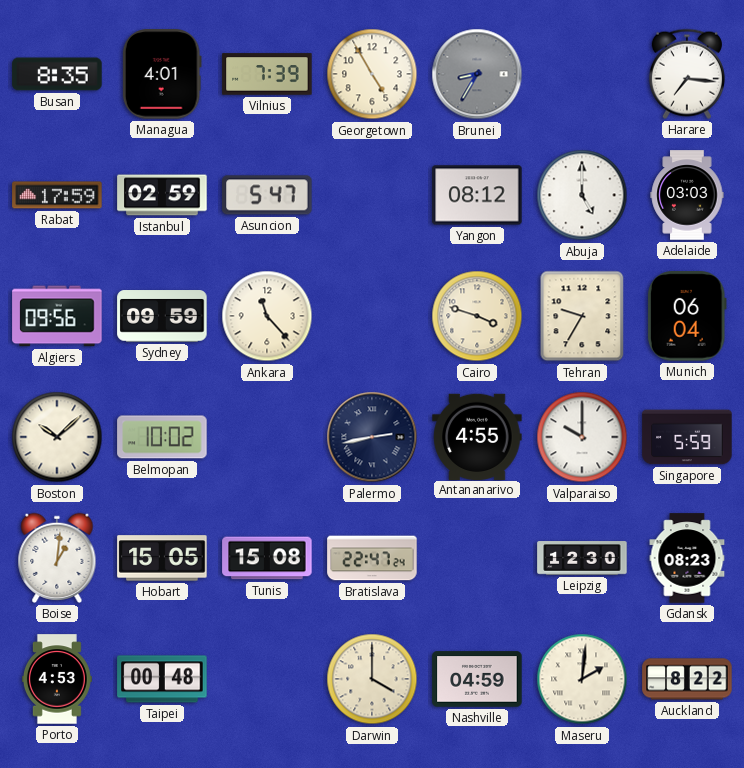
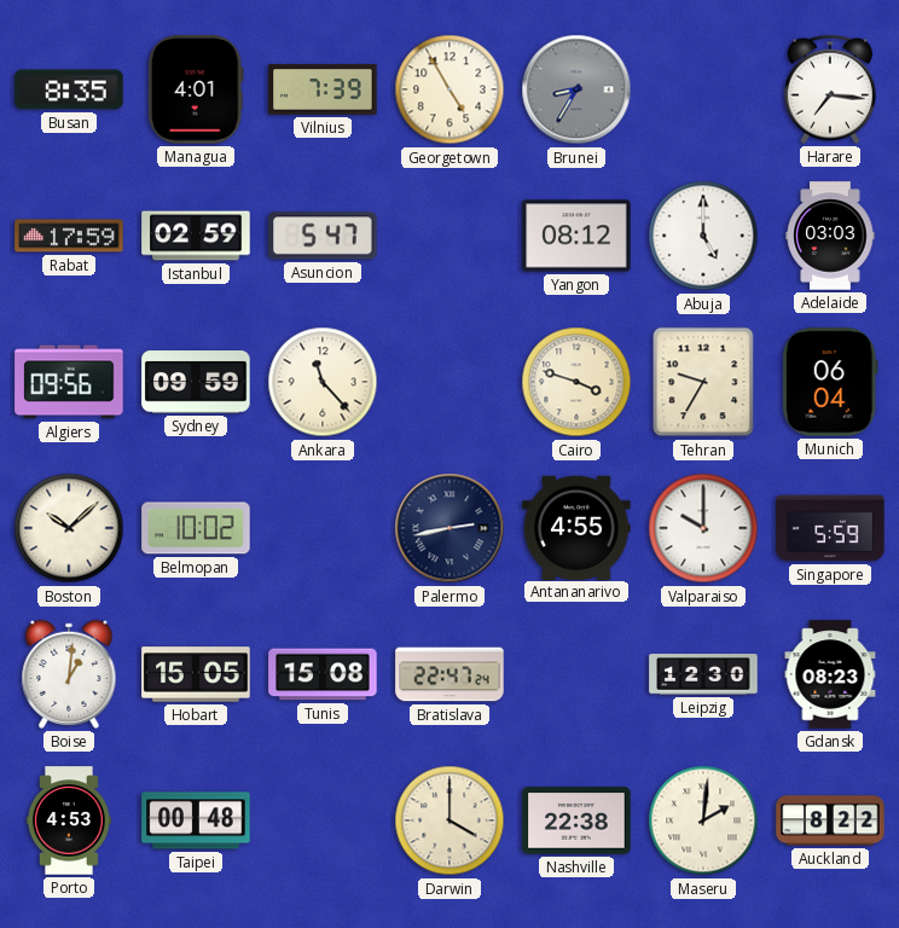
Nashville: 04:59 -> 22:38
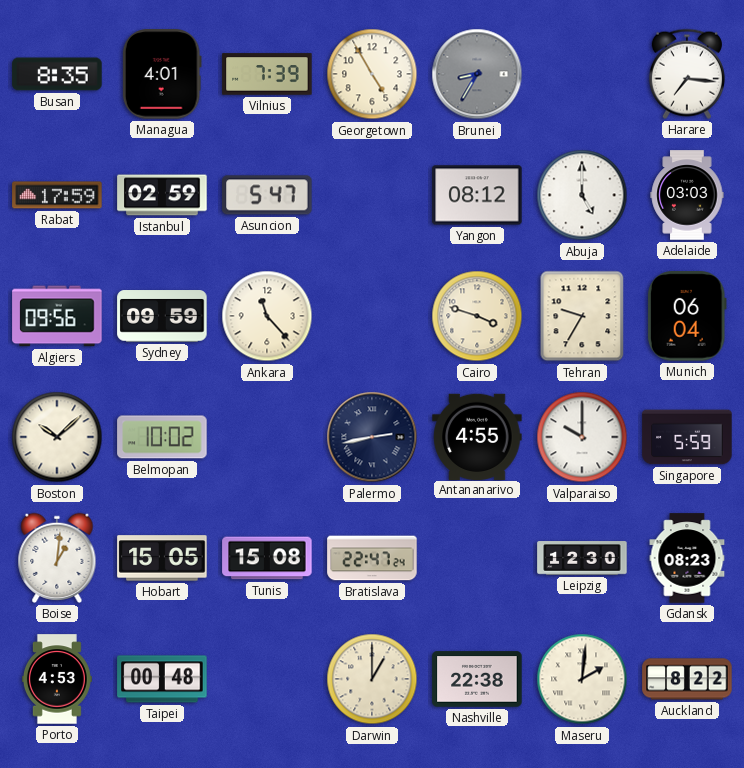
Darwin: 4:00 -> 1:00
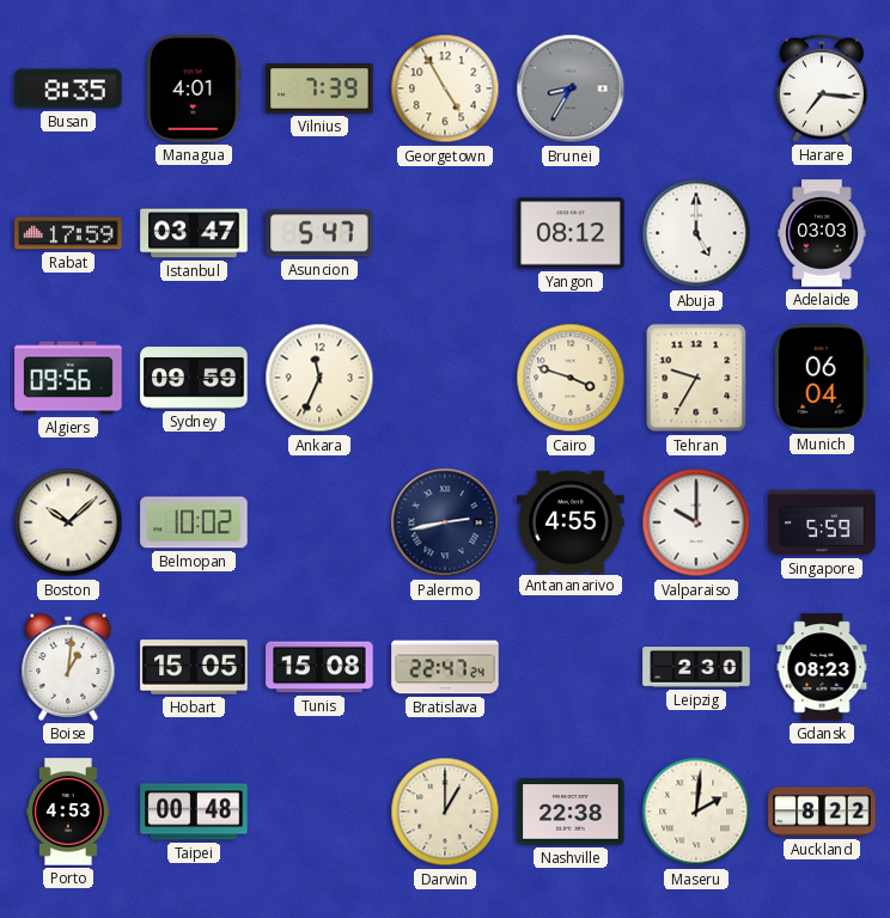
Istanbul: 02:59 -> 03:47
Ankara: 11:23 -> 11:34
Leipzig: 12:30 -> 2:30
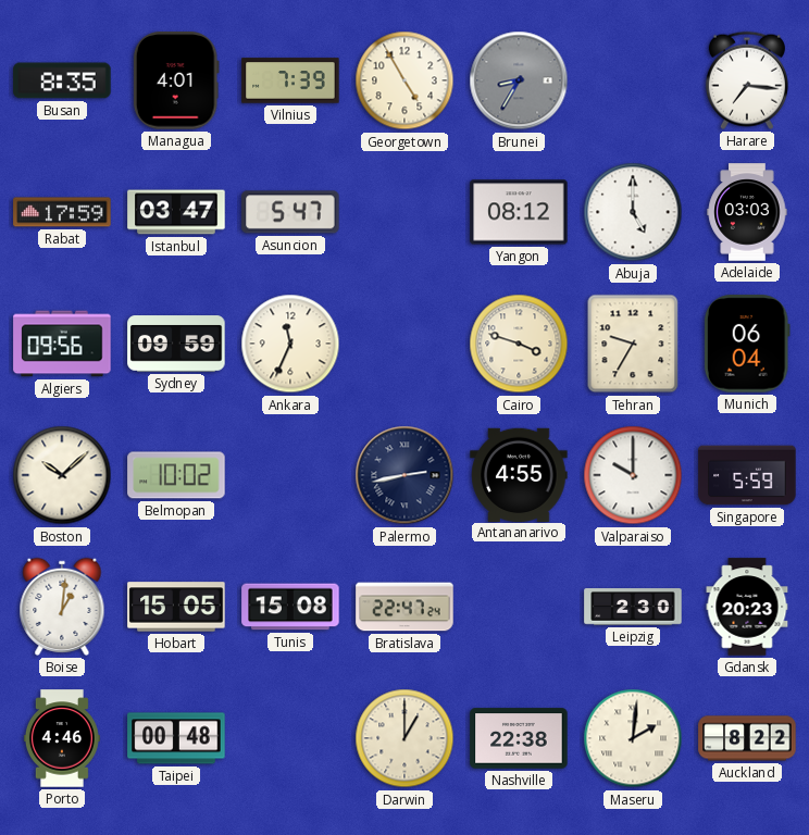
Gdansk: 08:23 -> 20:23
Porto: 4:53 -> 4:46
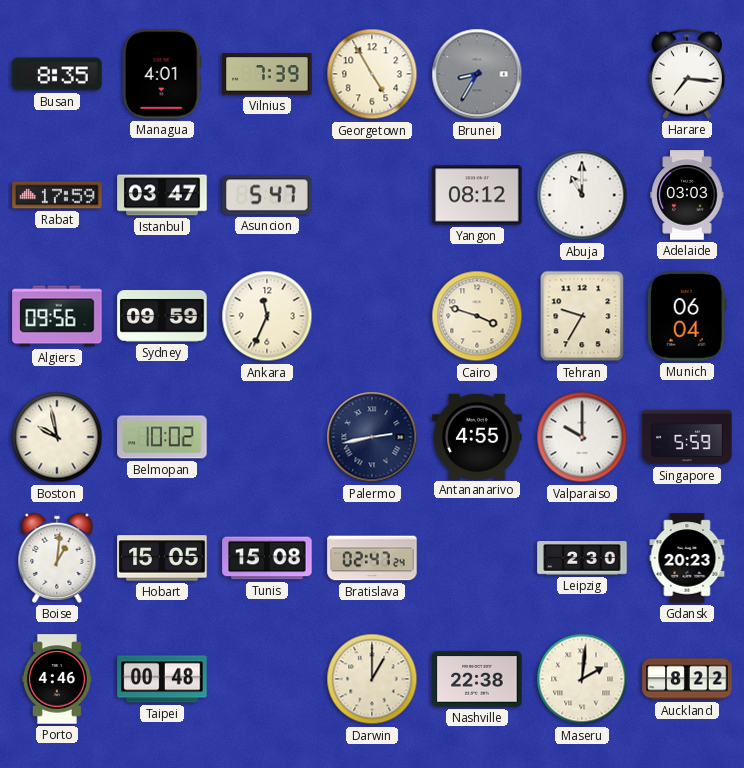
Abuja: 5:00 -> 11:00
Boston: 10:08 -> 9:58
Bratislava: 22:47 -> 02:47
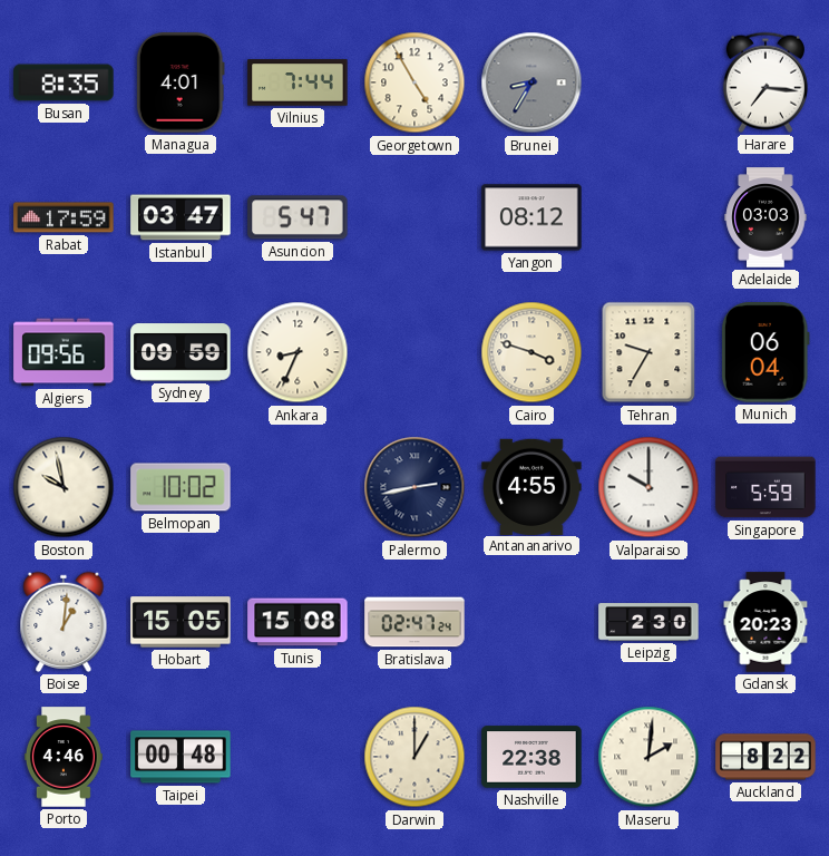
Vilnius: 7:39 -> 7:44
Abuja: 11:00 -> none
Ankara: 11:34 -> 8:34
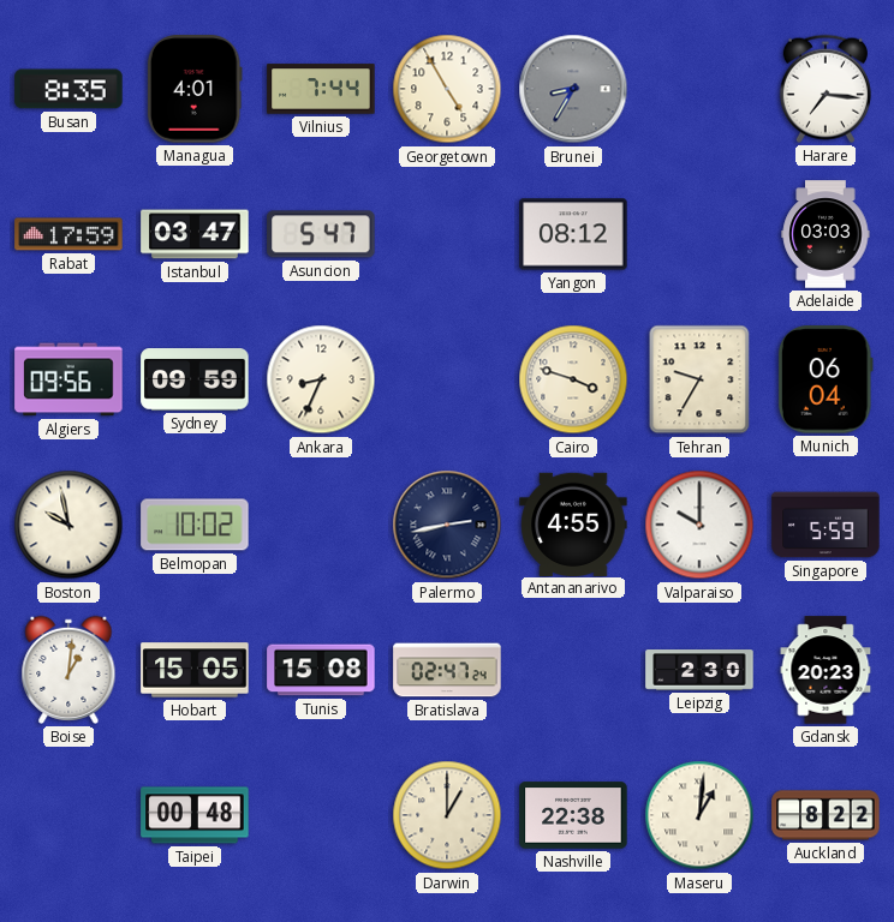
Porto: 4:46 -> none
Maseru: 2:01 -> 1:01
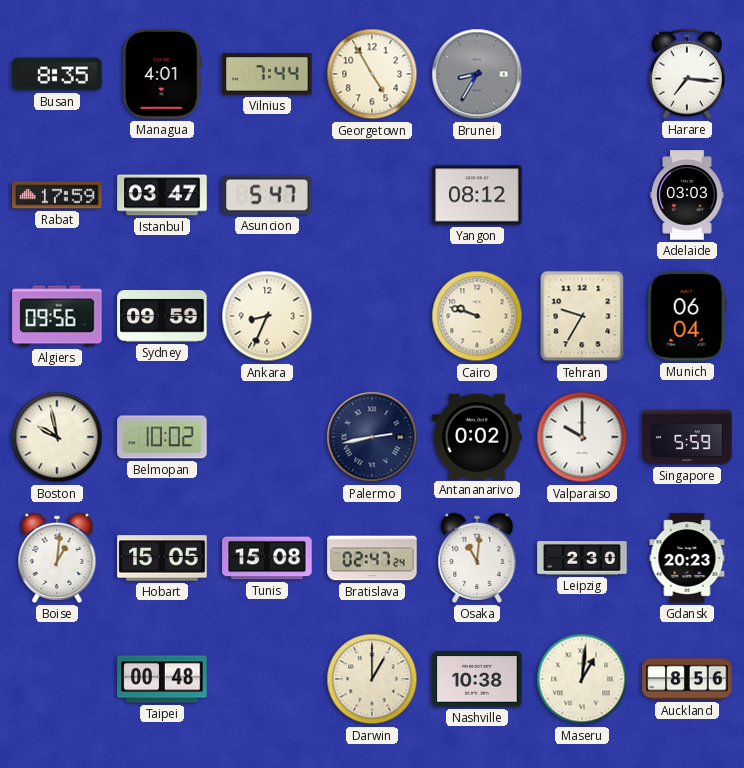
Cairo: 3:48 -> 9:48
Antananarivo: 4:55 -> 0:02
Osaka: none -> 11:01
Nashville: 22:38 -> 10:38
Auckland: 8:22 -> 8:56
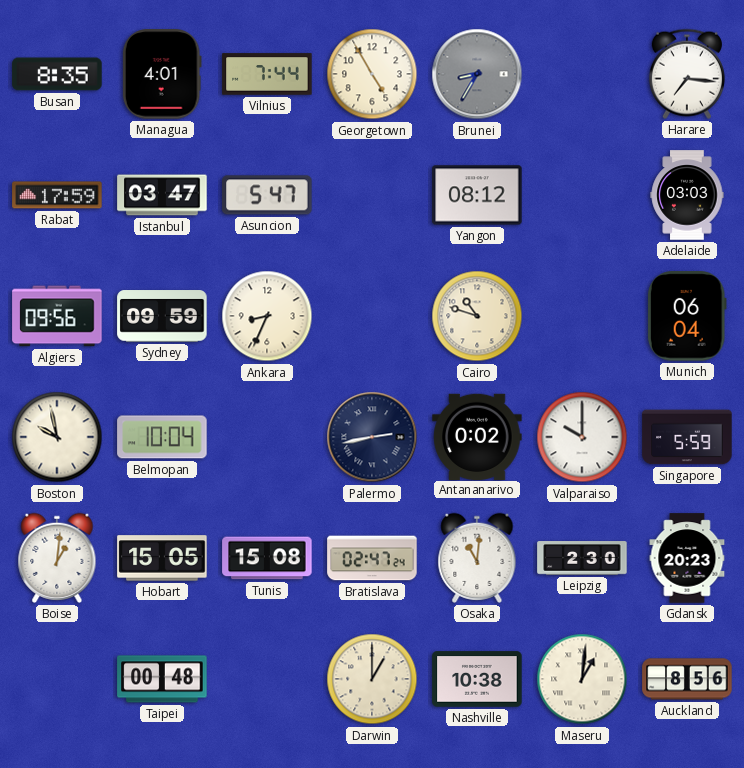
Cairo: 9:48 -> 10:48
Tehran: 9:35 -> none
Belmopan: 10:02 -> 10:04
